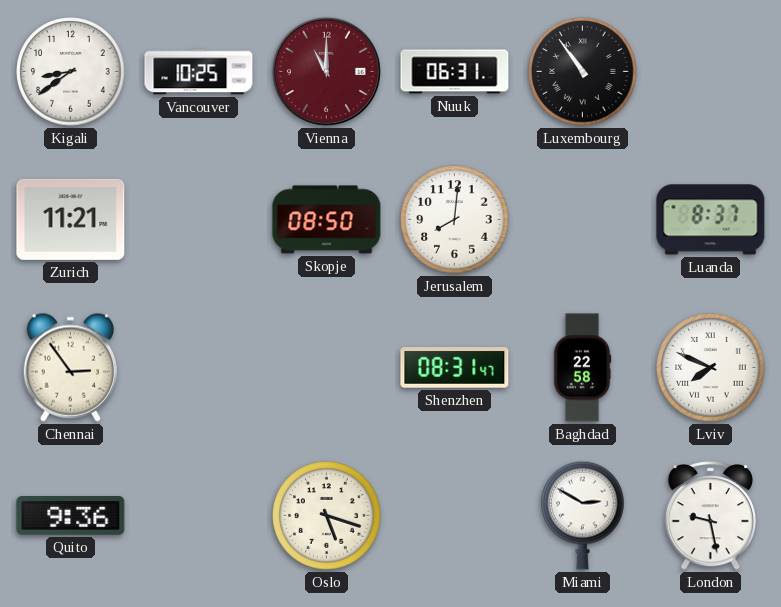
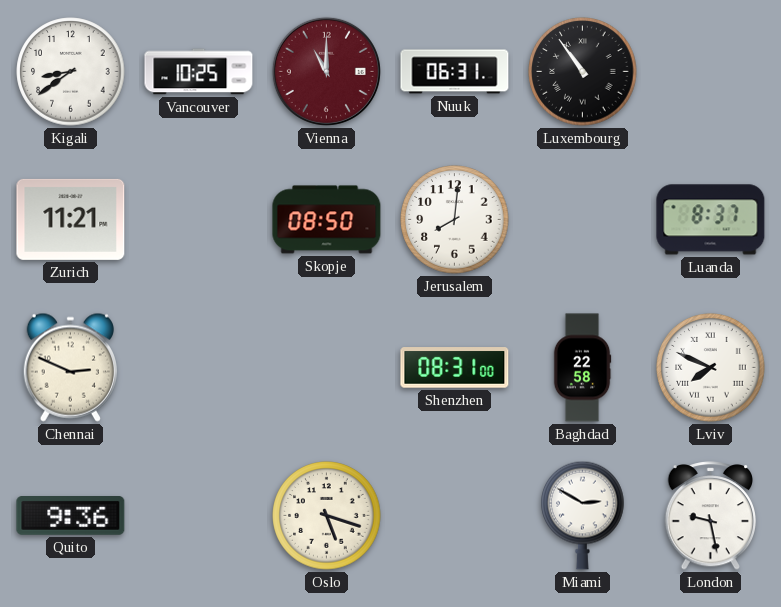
Chennai: 2:54 -> 2:49
Shenzhen: 08:31:47 -> 08:31:00
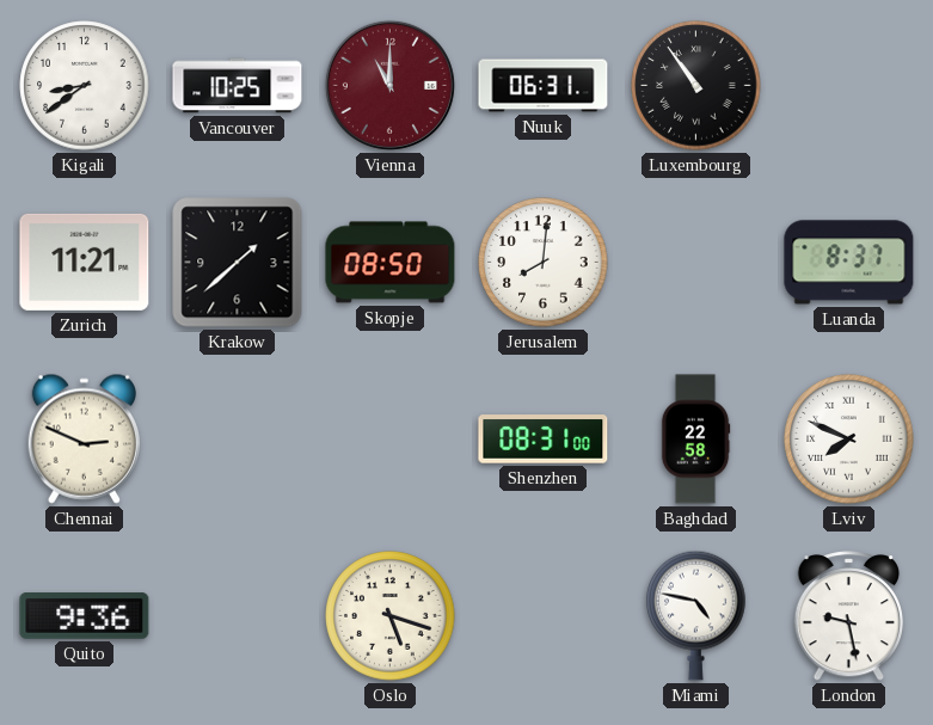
Krakow: none -> 1:38
Miami: 2:50 -> 4:47
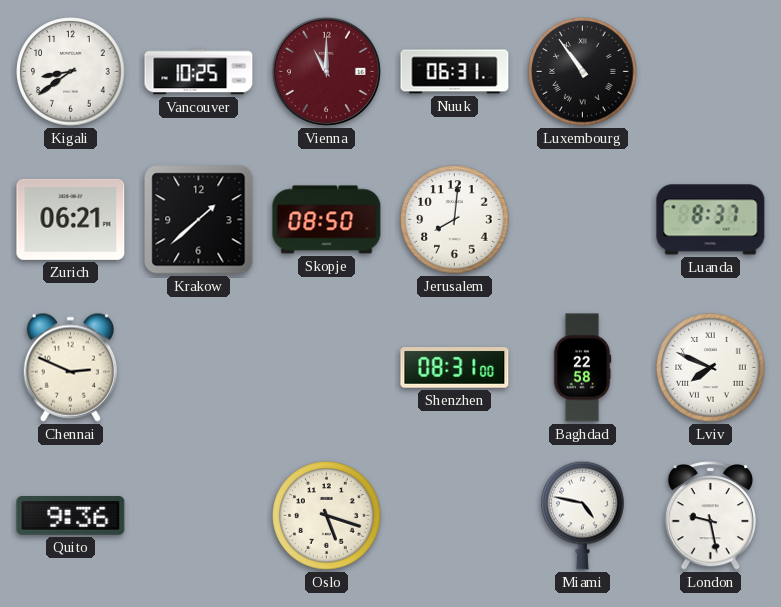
Zurich: 11:21 -> 06:21
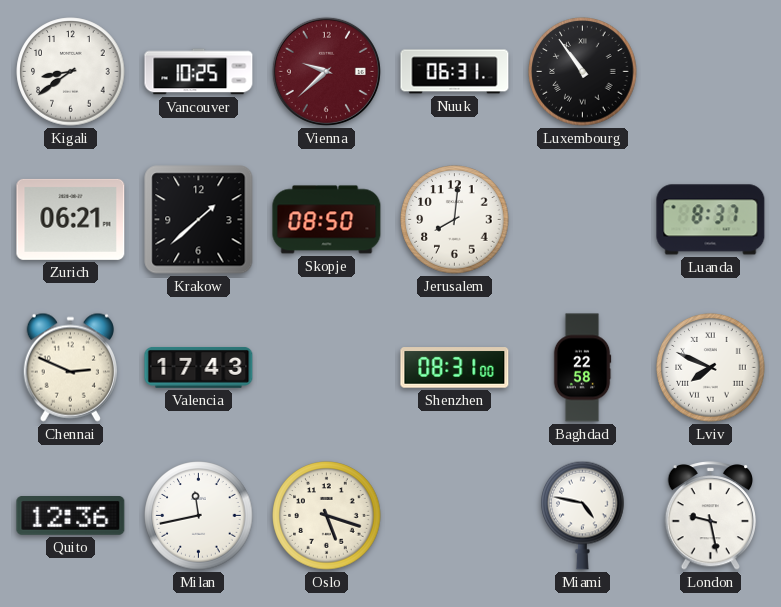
Vienna: 11:00 -> 9:38
Valencia: none -> 17:43
Quito: 9:36 -> 12:36
Milan: none -> 11:43
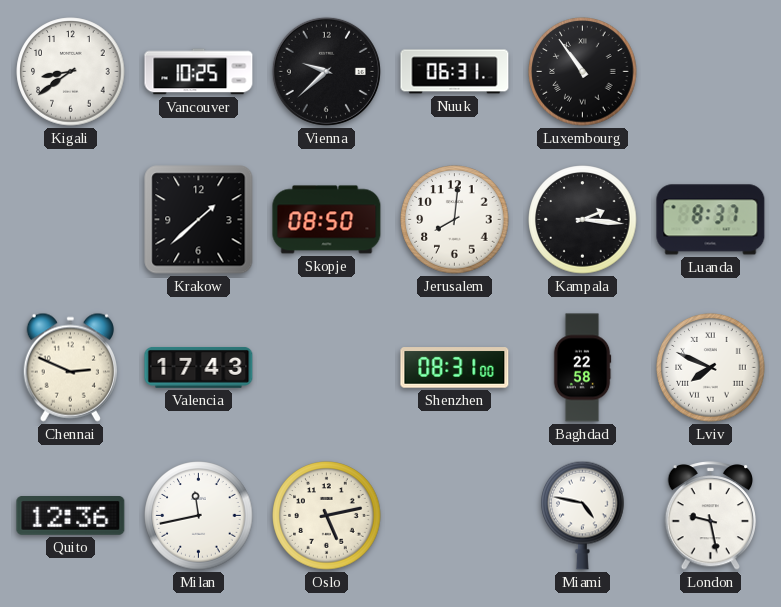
Vienna dial: burgundy -> black
Zurich: 06:21 -> none
Kampala: none -> 2:16
Oslo: 5:18 -> 5:13
